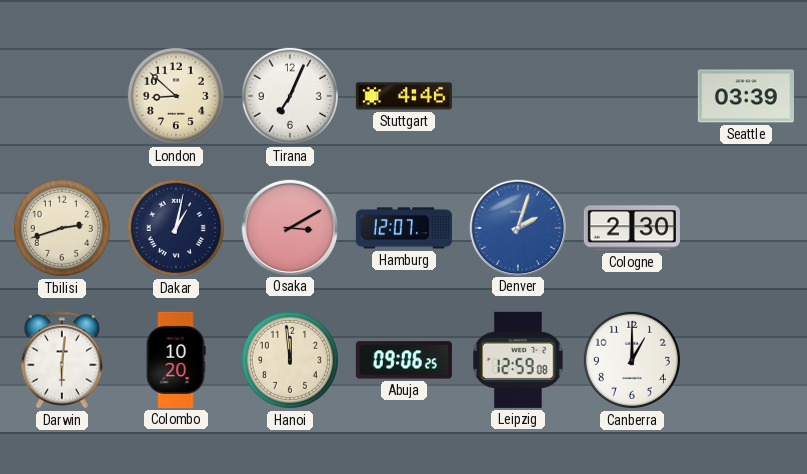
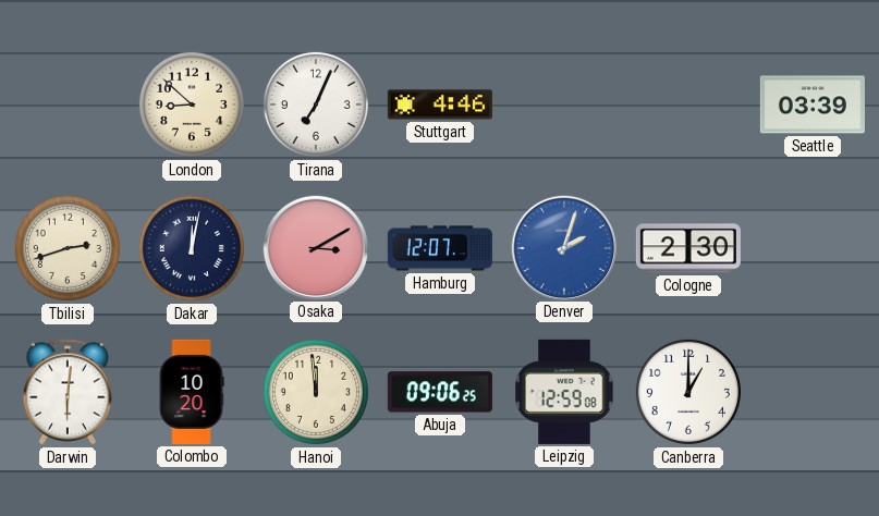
Dakar: 1:02 -> 12:02
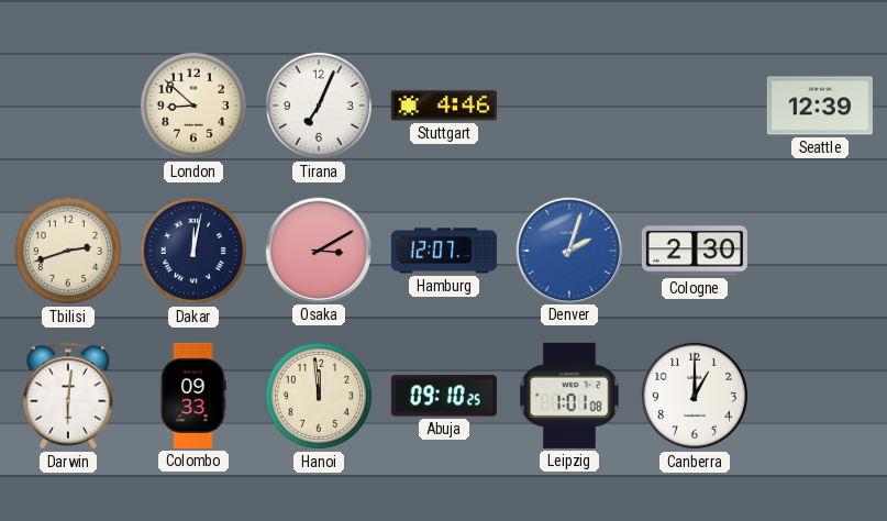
Seattle: 03:39 -> 12:39
Colombo: 10:20 -> 09:33
Abuja: 09:06 -> 09:10
Leipzig: 12:59 -> 1:01
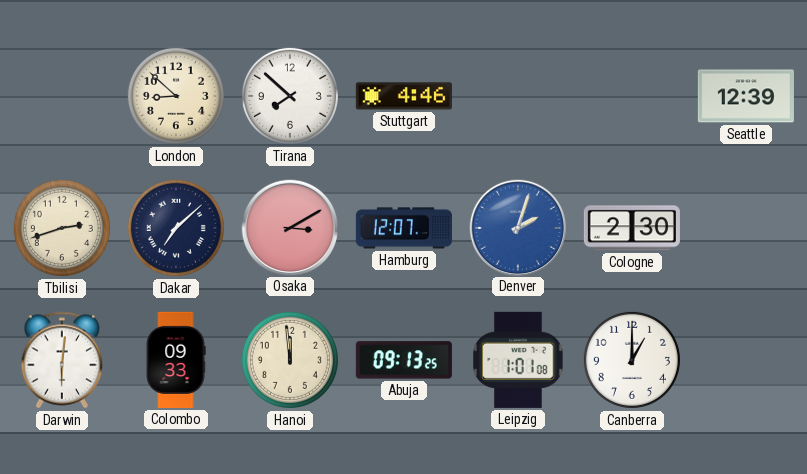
Tirana: 7:04 -> 7:52
Dakar: 12:02 -> 7:08
Abuja: 09:10 -> 09:13
